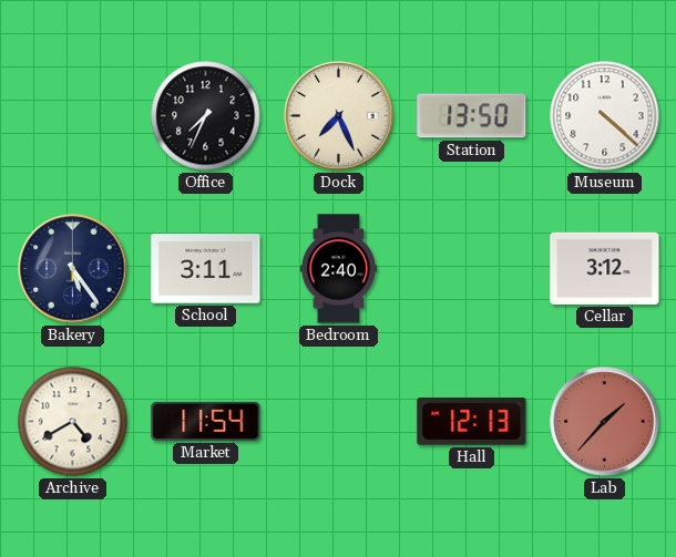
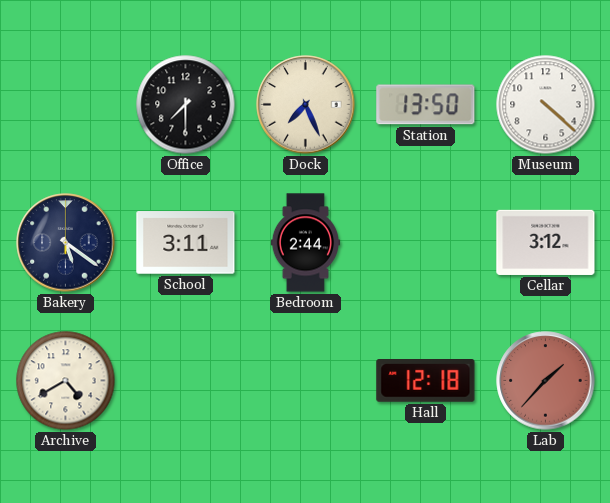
Office: 7:34 -> 7:30
Bakery: 5:24 -> 5:21
Bedroom: 2:40 -> 2:44
Market: 11:54 -> none
Hall: 12:13 -> 12:18
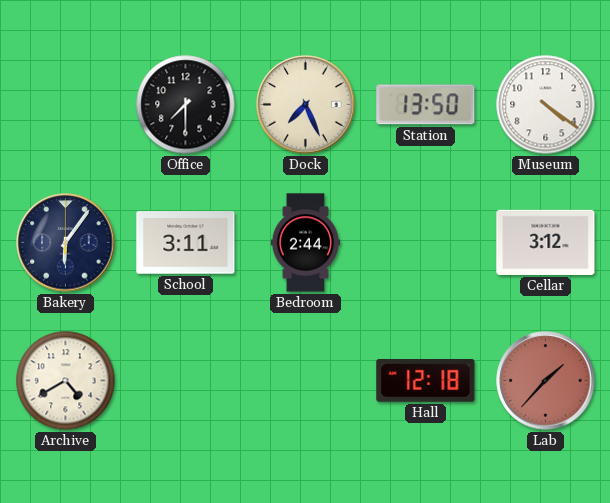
Museum: 4:22 -> 4:21
Bakery: 5:21 -> 6:06
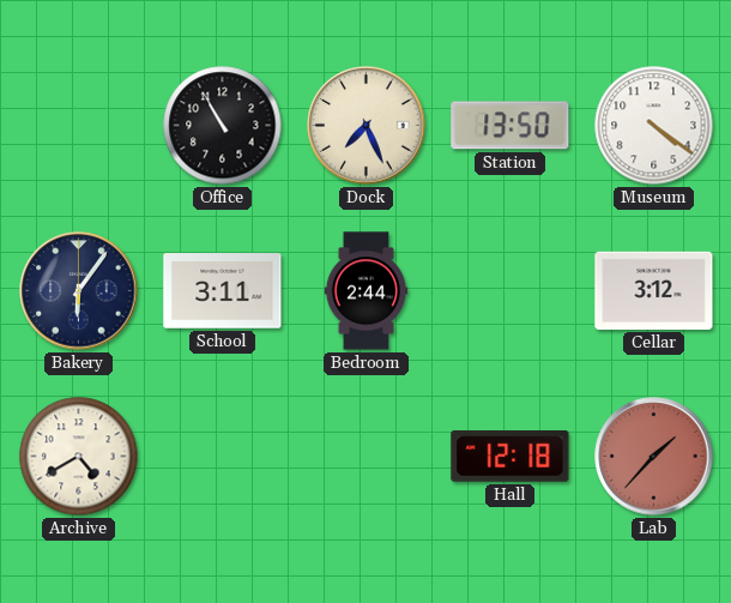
Office: 7:30 -> 10:55
